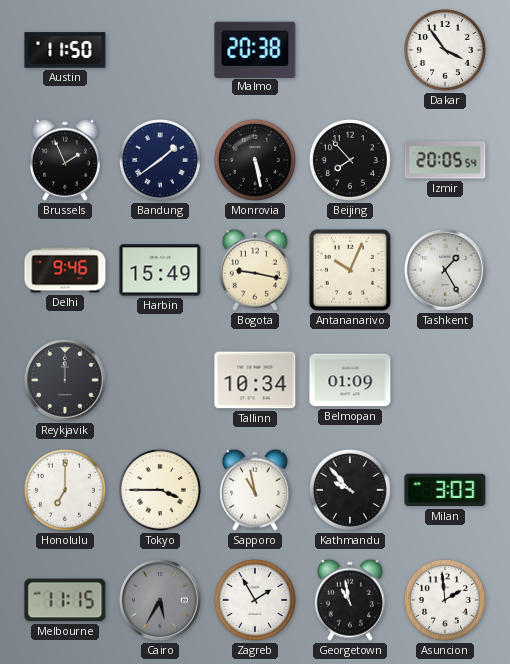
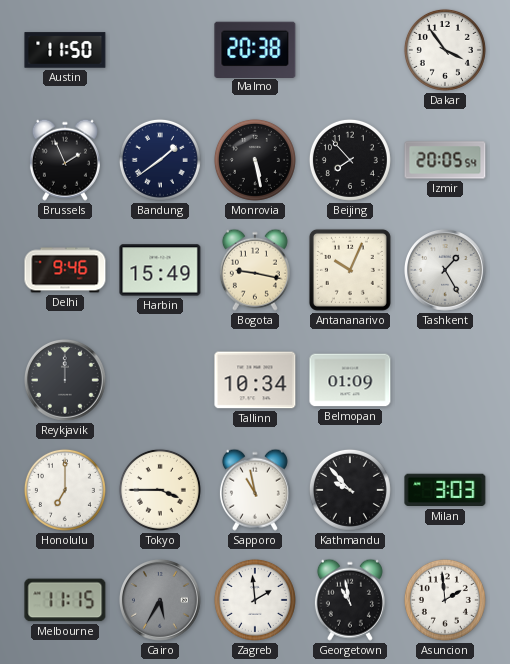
Zagreb: 1:55 -> 1:59
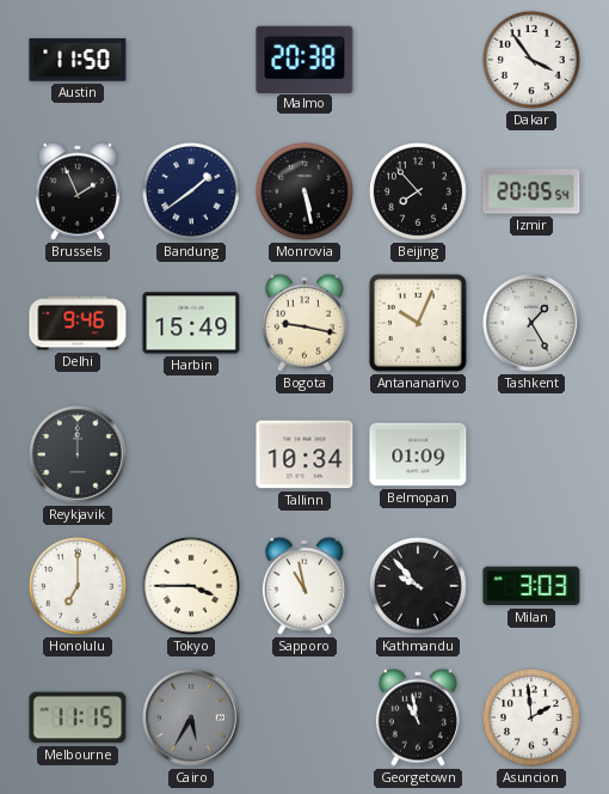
Zagreb: 1:59 -> none
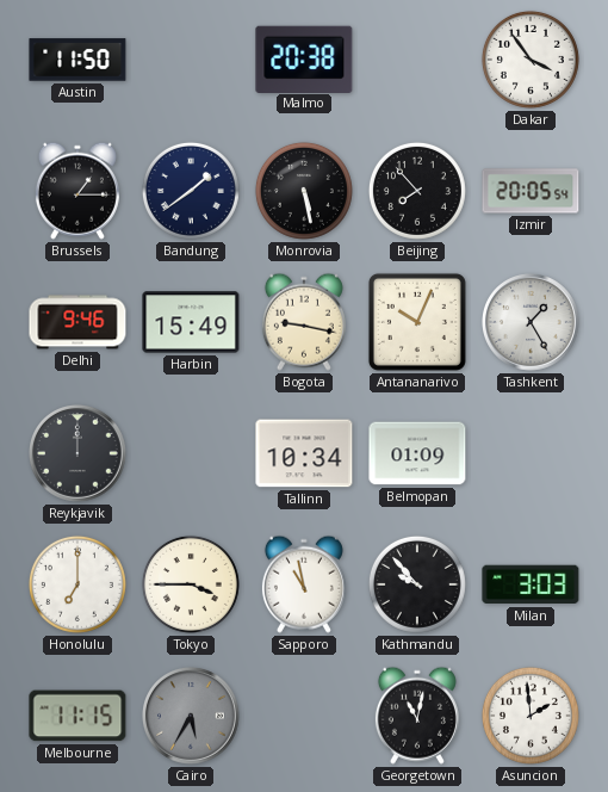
Brussels: 1:56 -> 1:15
Georgetown: 10:58 -> 11:02
